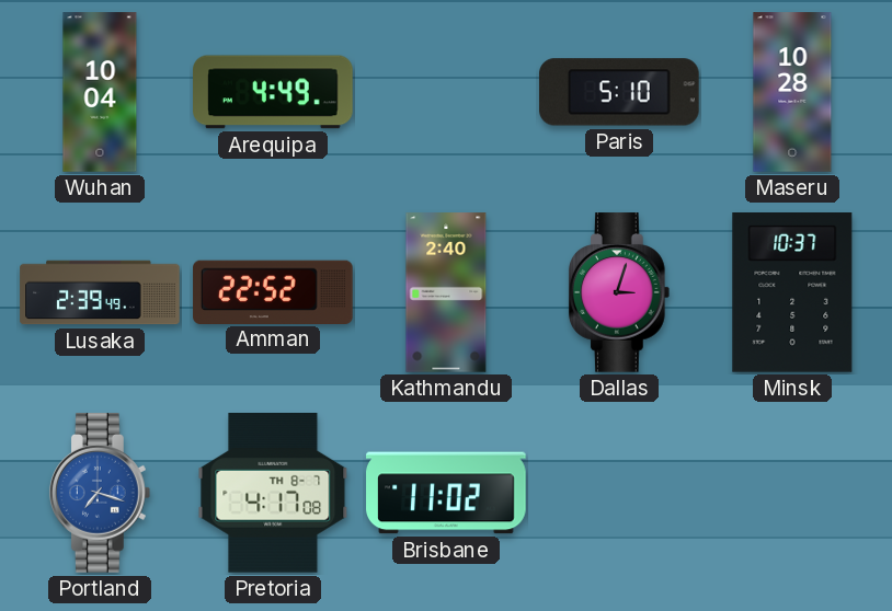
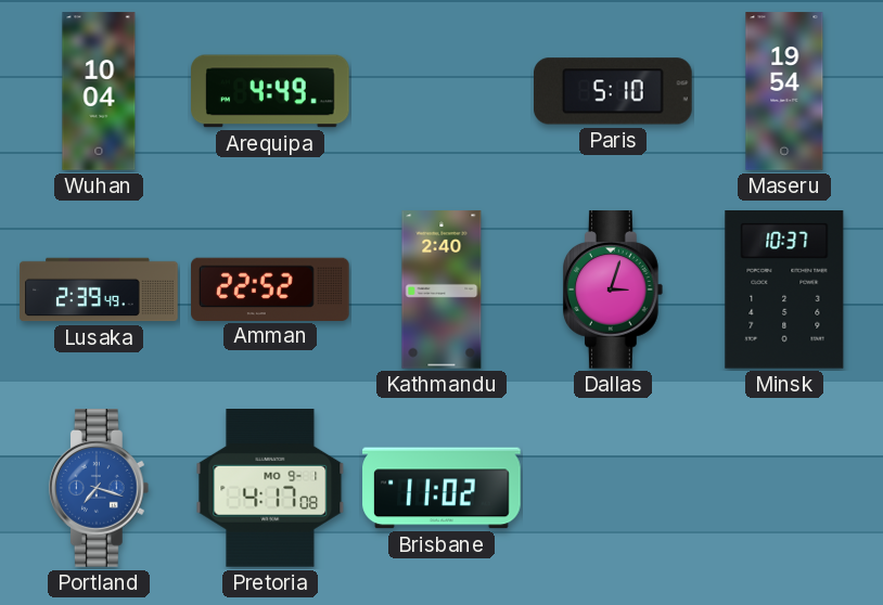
Maseru: 10:28 -> 19:54
Pretoria date: TH 8-7 -> MO 9-1
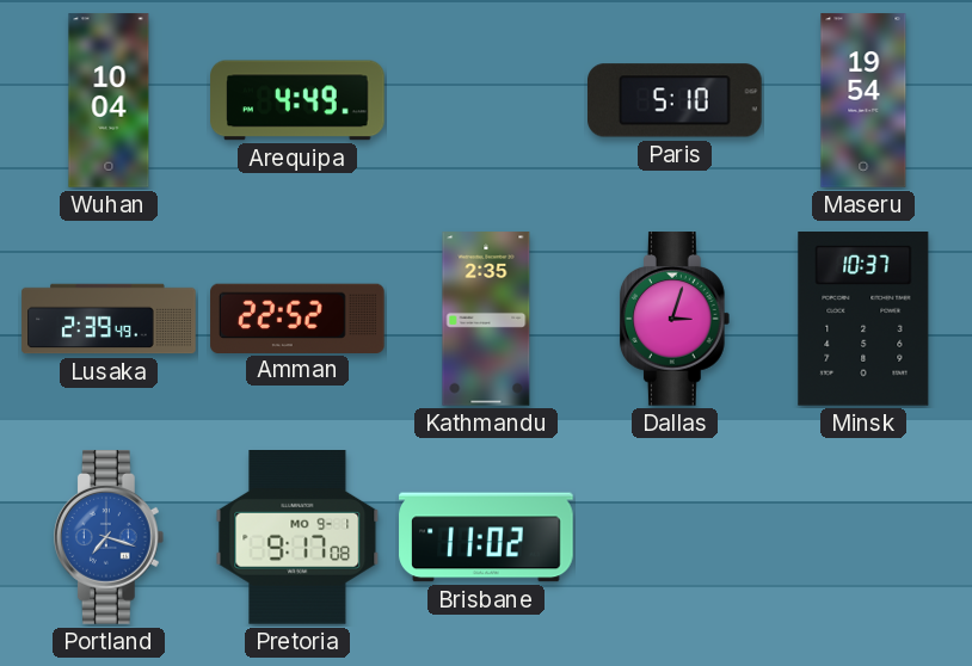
Kathmandu: 2:40 -> 2:35
Pretoria: 4:17 -> 9:17
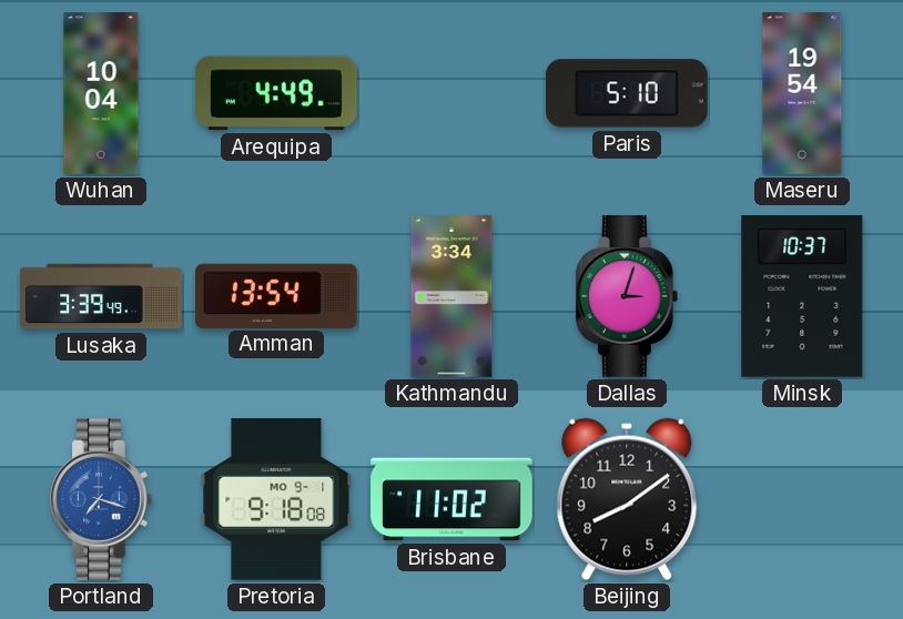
Lusaka: 2:39 -> 3:39
Amman: 22:52 -> 13:54
Kathmandu: 2:35 -> 3:34
Pretoria: 9:17 -> 9:18
Beijing: none -> 8:09
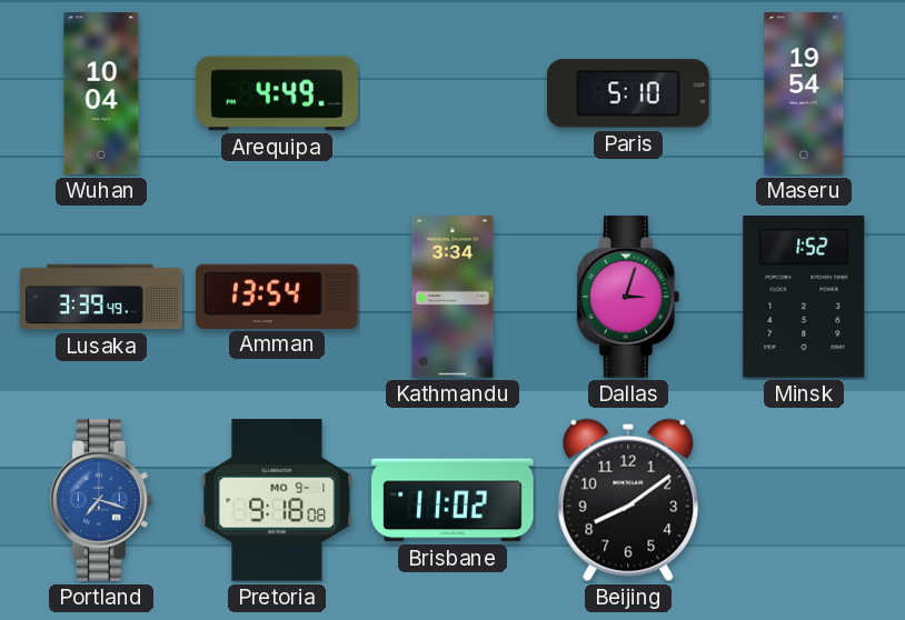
Minsk: 10:37 -> 1:52
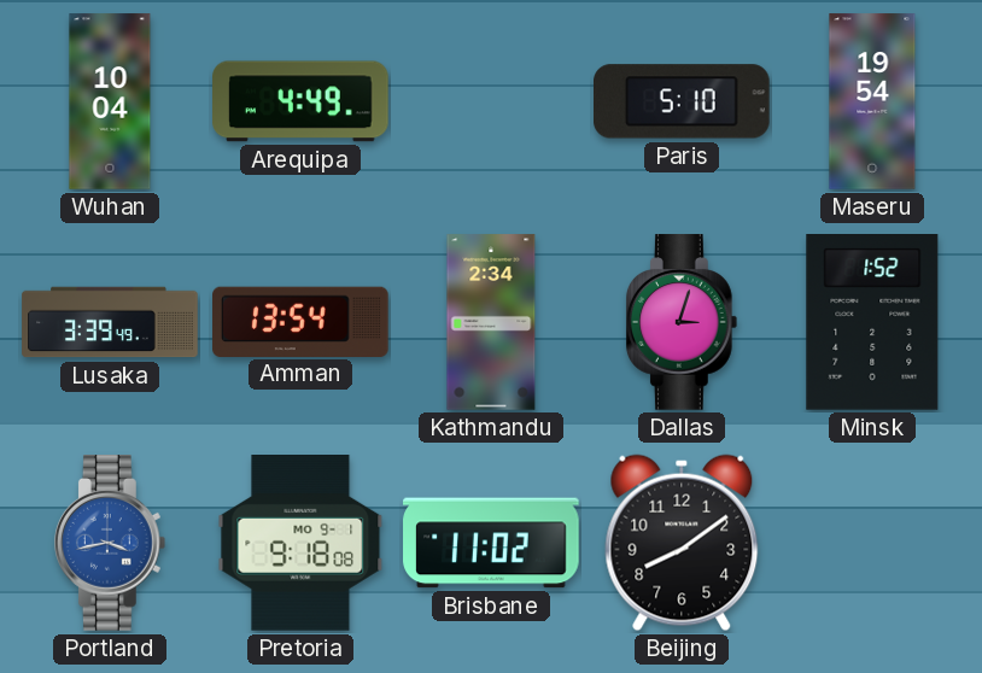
Kathmandu: 3:34 -> 2:34
Portland: 7:18 -> 3:43
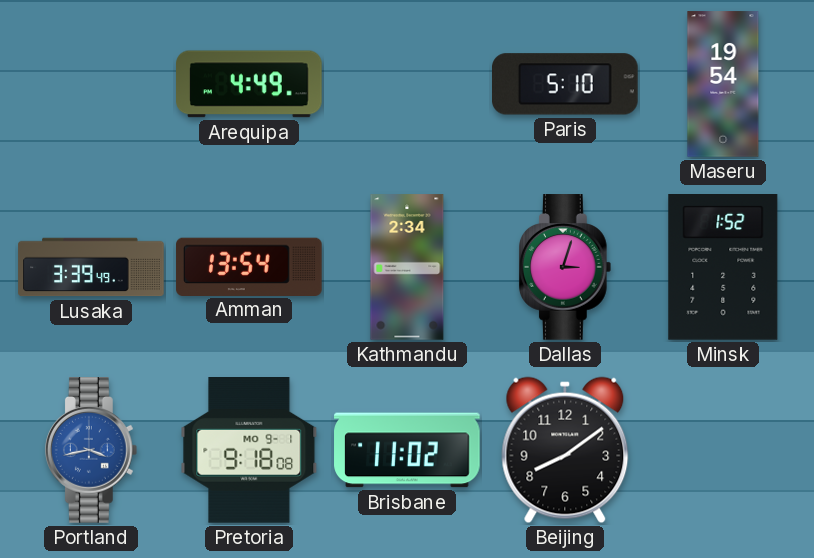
Wuhan: 10:04 -> none
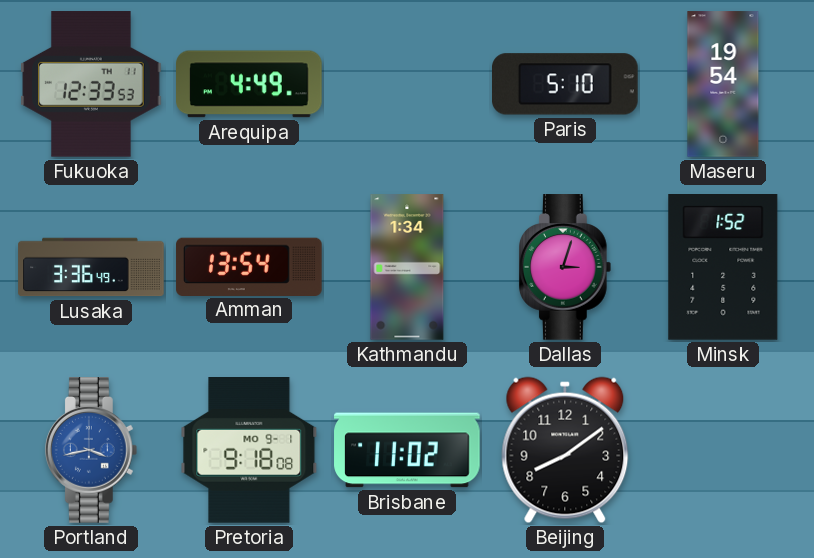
Fukuoka: none -> 12:33
Lusaka: 3:39 -> 3:36
Kathmandu: 2:34 -> 1:34
